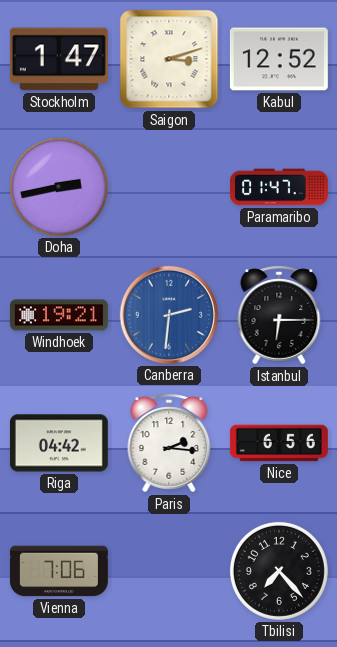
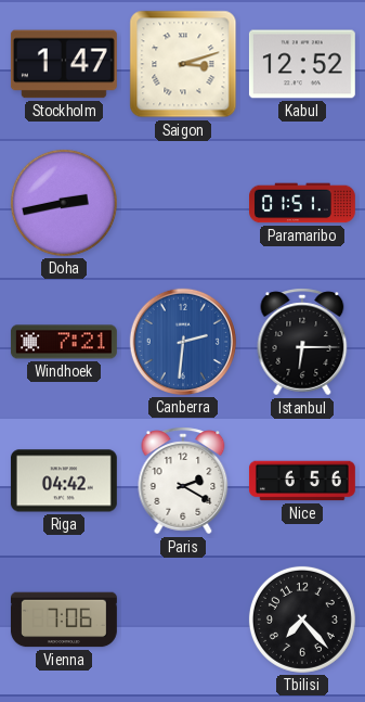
Paramaribo: 01:47 -> 01:51
Windhoek: 19:21 -> 7:21
Paris: 2:16 -> 2:20
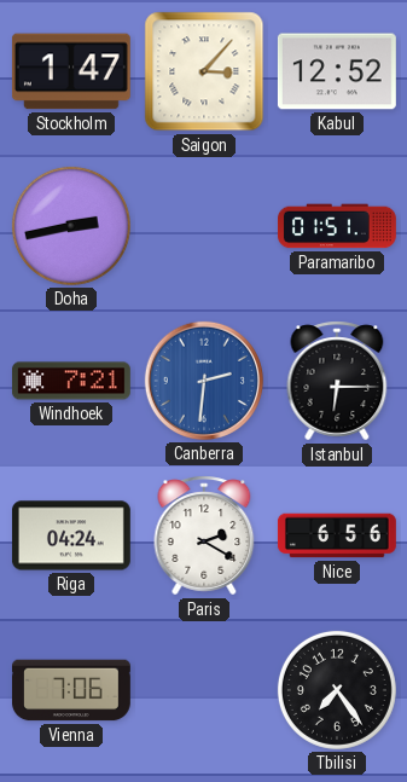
Saigon: 3:12 -> 3:07
Riga: 04:42 -> 04:24
Tbilisi: 7:23 -> 7:24
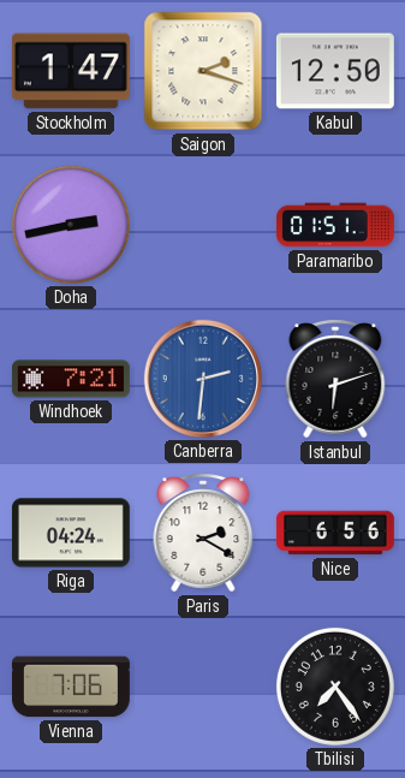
Saigon: 3:07 -> 2:18
Kabul: 12:52 -> 12:50
Istanbul: 6:15 -> 6:12
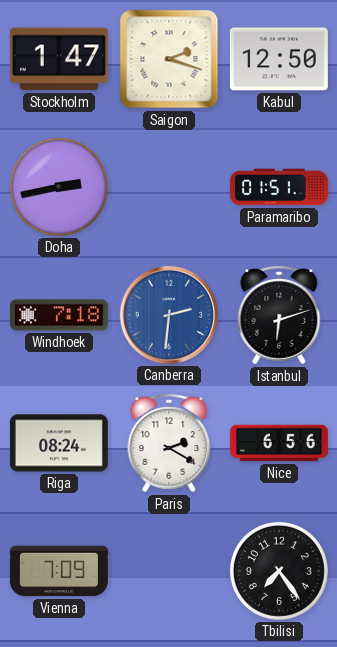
Windhoek: 7:21 -> 7:18
Riga: 04:24 -> 08:24
Vienna: 7:06 -> 7:09
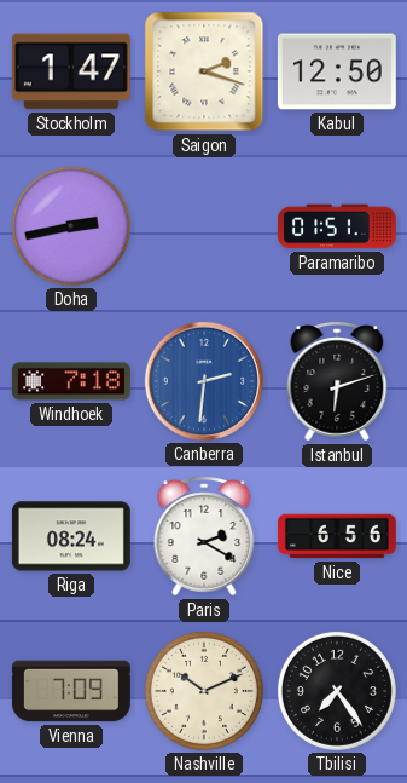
Nashville: none -> 10:11
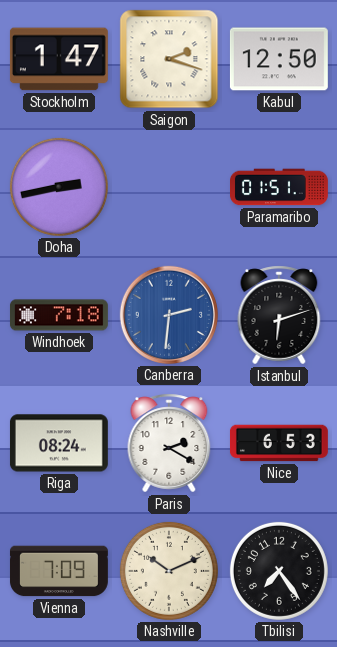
Nice: 6:56 -> 6:53
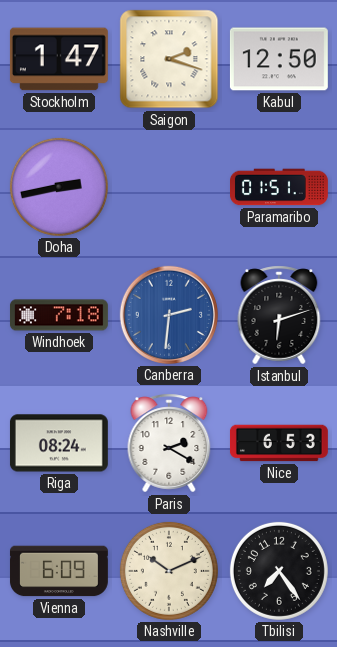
Vienna: 7:09 -> 6:09
